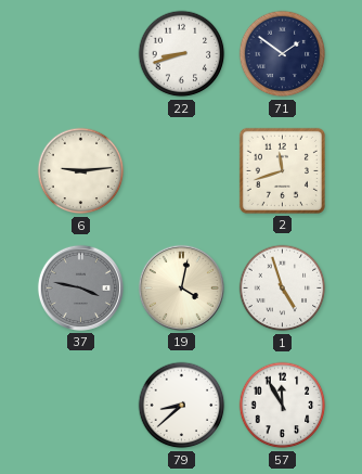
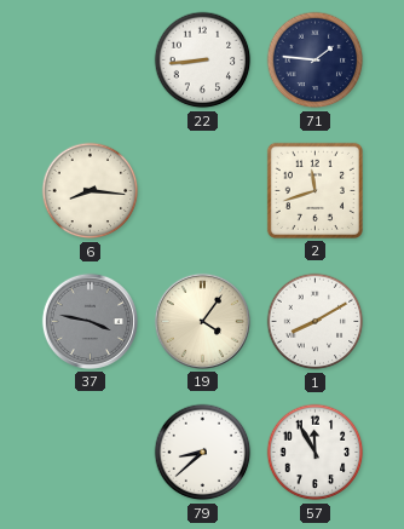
22: 8:42 -> 8:44
71: 1:51 -> 1:46
6: 9:14 -> 8:16
19: 4:02 -> 4:06
1: 4:57 -> 8:10
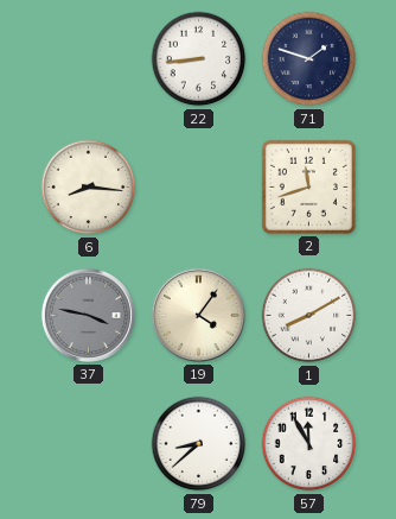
71: 1:46 -> 1:48
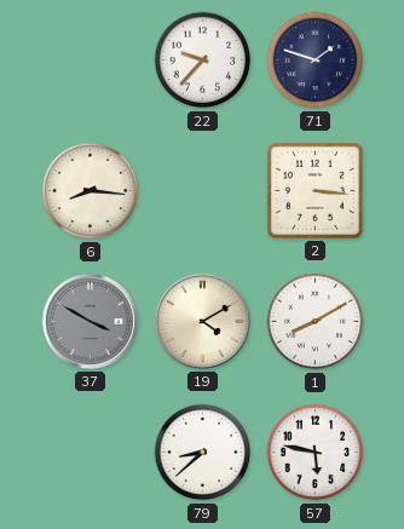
22: 8:44 -> 9:37
2: 11:42 -> 3:16
37: 3:47 -> 3:50
19: 4:06 -> 4:10
57: 11:55 -> 5:47
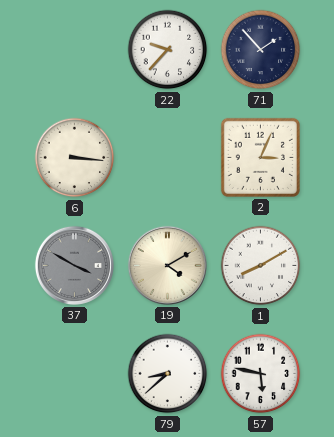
71: 1:48 -> 1:53
6: 8:16 -> 3:16
2: 3:16 -> 3:04
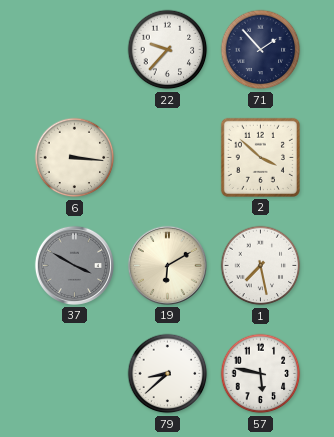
2: 3:04 -> 3:52
19: 4:10 -> 6:10
1: 8:10 -> 7:28
